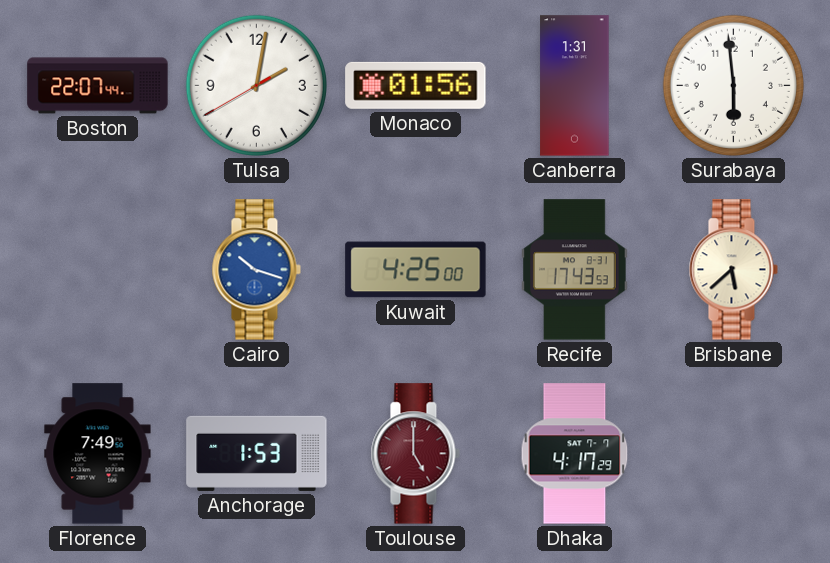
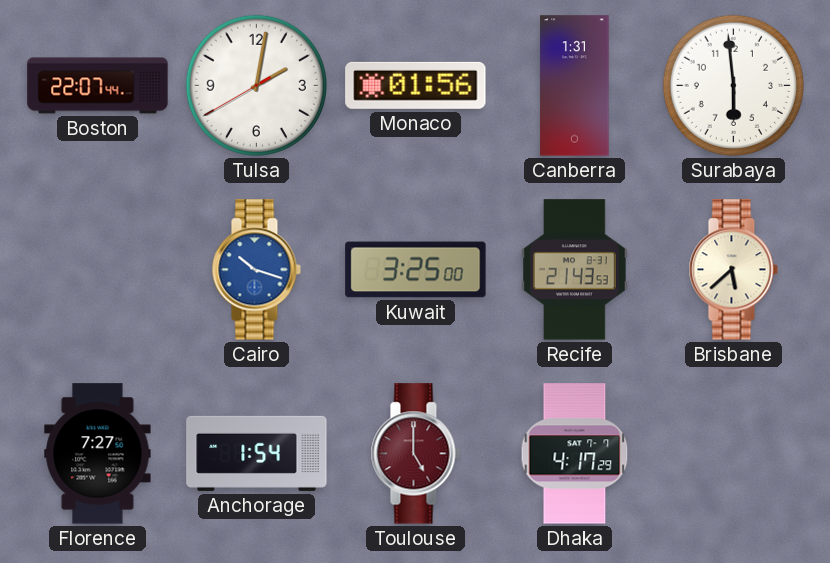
Kuwait: 4:25 -> 3:25
Recife: 17:43 -> 21:43
Florence: 7:49 -> 7:27
Anchorage: 1:53 -> 1:54
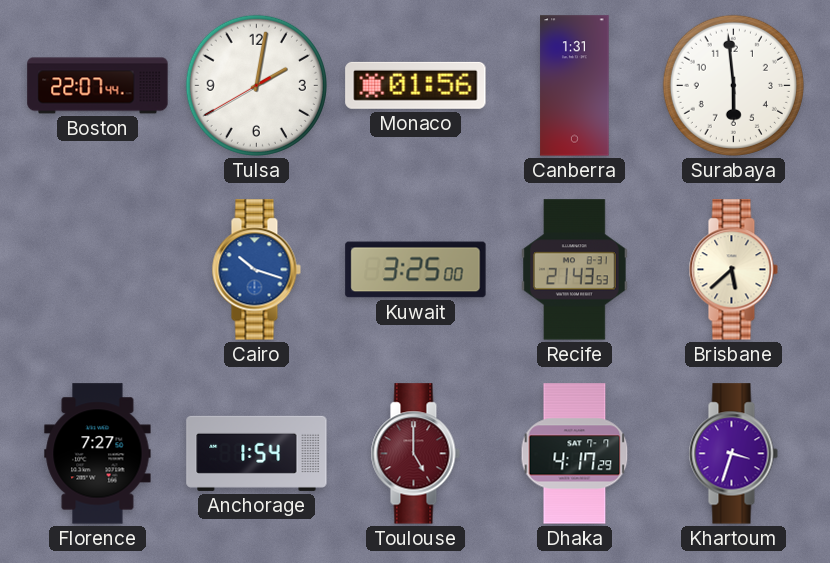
Khartoum: none -> 3:33
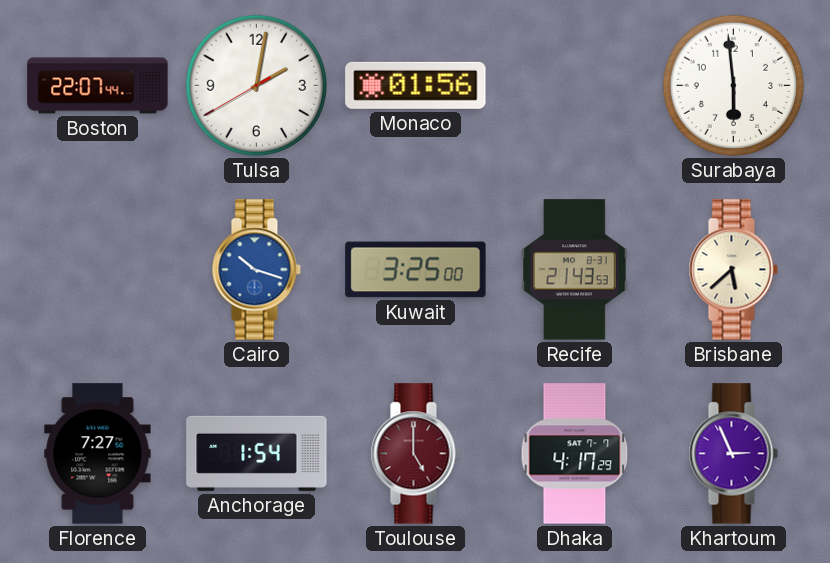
Canberra: 1:31 -> none
Khartoum: 3:33 -> 2:56
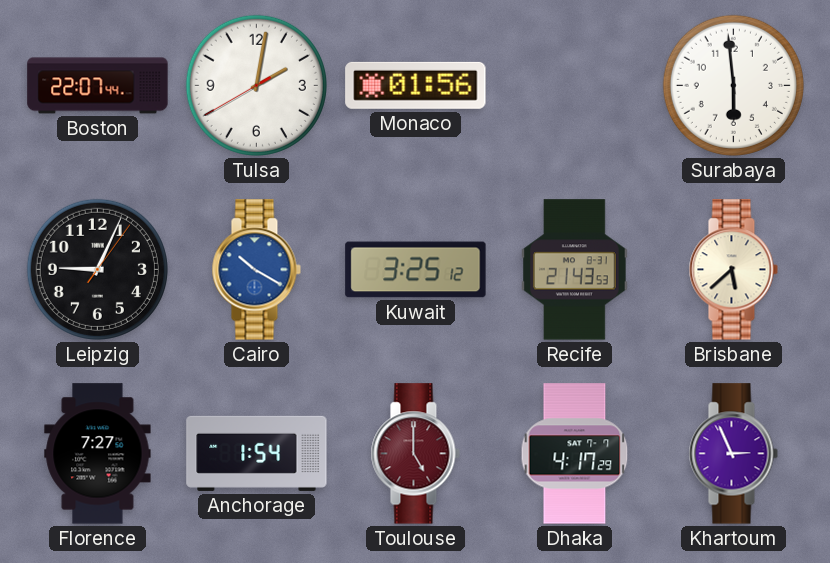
Leipzig: none -> 9:04
Cairo: 10:18 -> 10:20
Kuwait: 3:25:00 -> 3:25:12
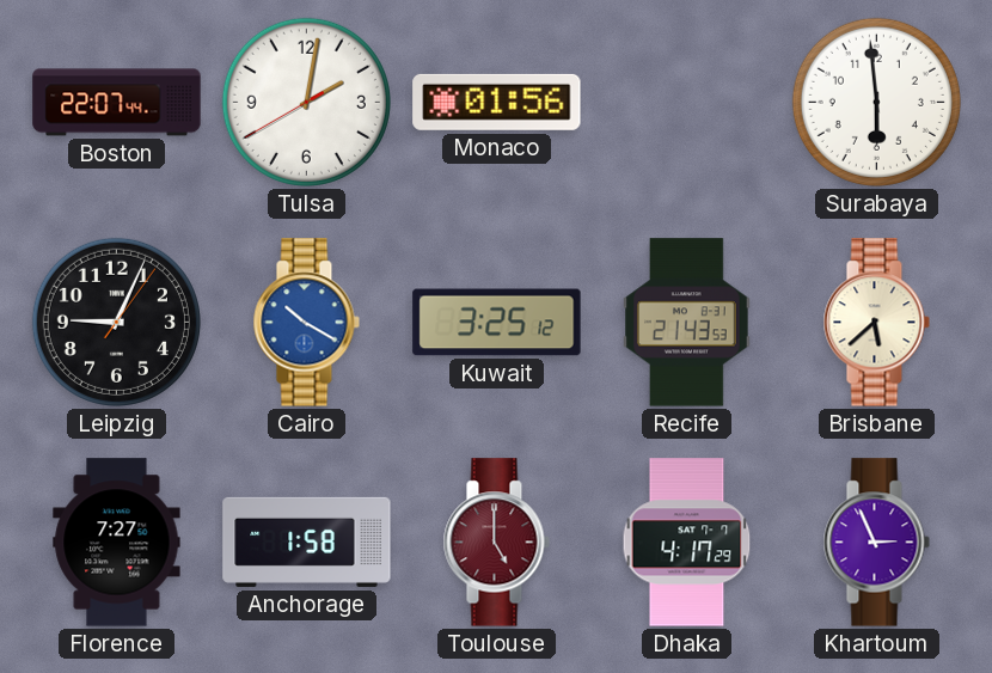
Anchorage: 1:54 -> 1:58
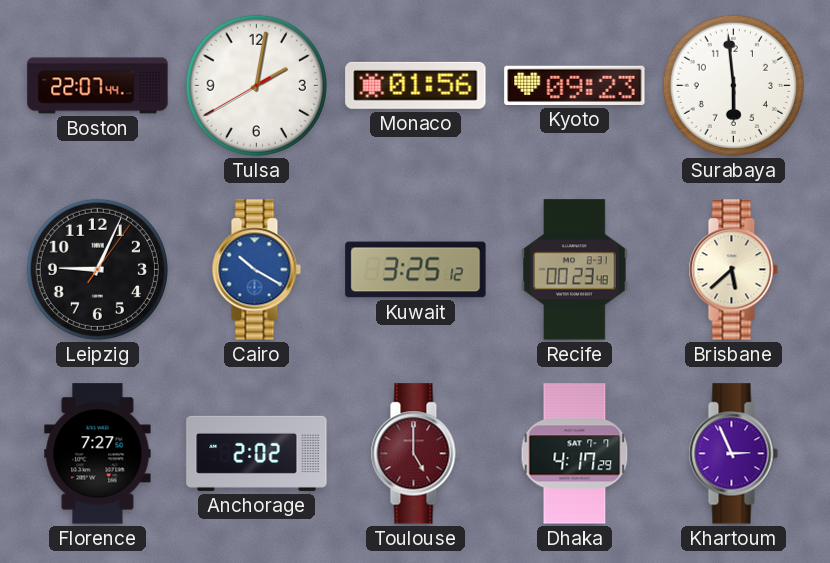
Kyoto: none -> 09:23
Recife: 21:43 -> 00:23
Anchorage: 1:58 -> 2:02
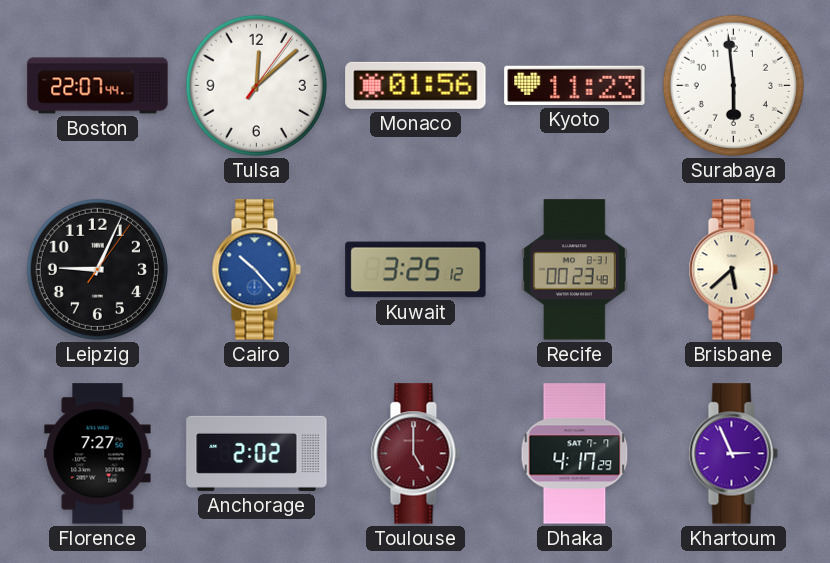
Tulsa: 2:01 -> 12:08
Kyoto: 09:23 -> 11:23
Cairo: 10:20 -> 10:23
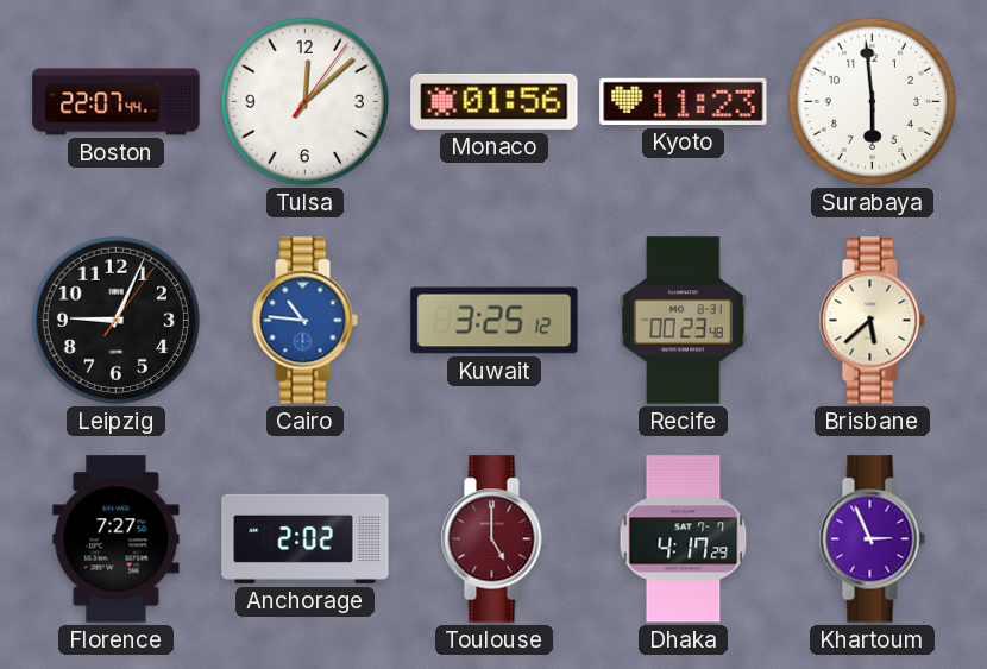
Cairo: 10:23 -> 10:46
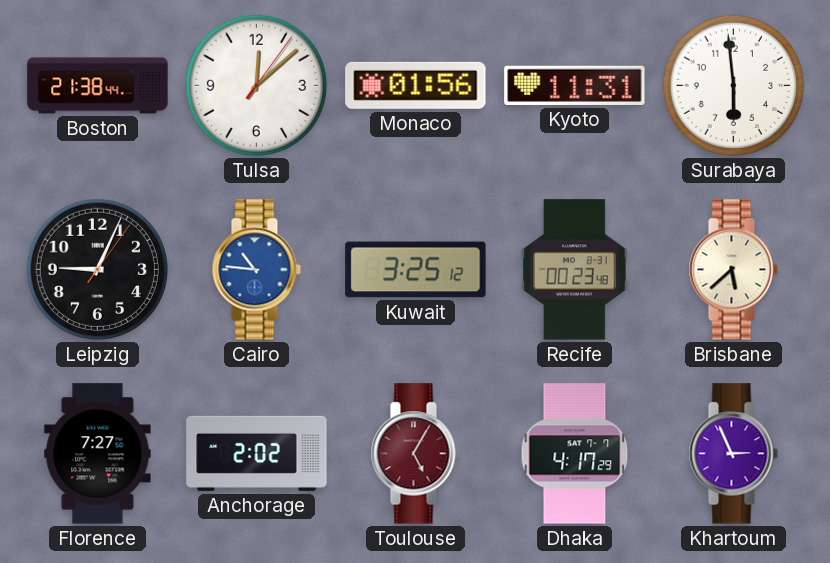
Boston: 22:07 -> 21:38
Kyoto: 11:23 -> 11:31
Toulouse: 5:00 -> 5:05
